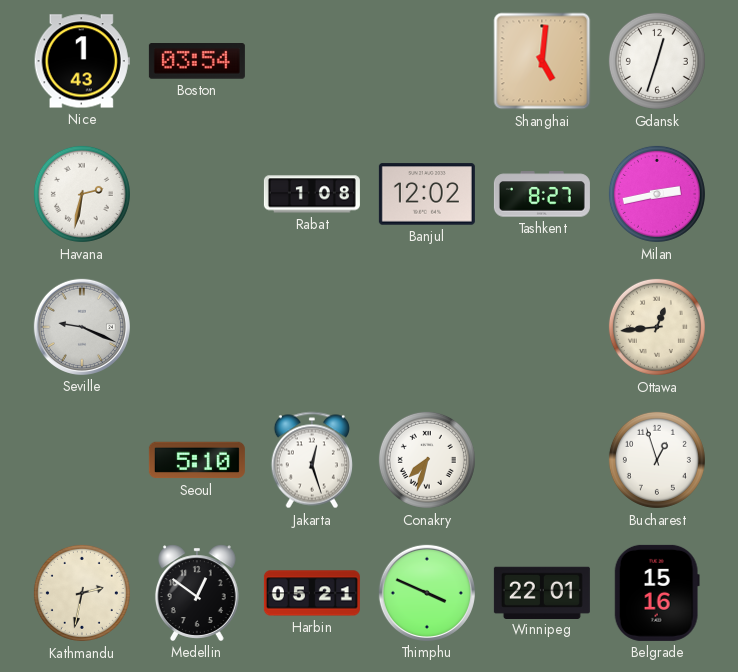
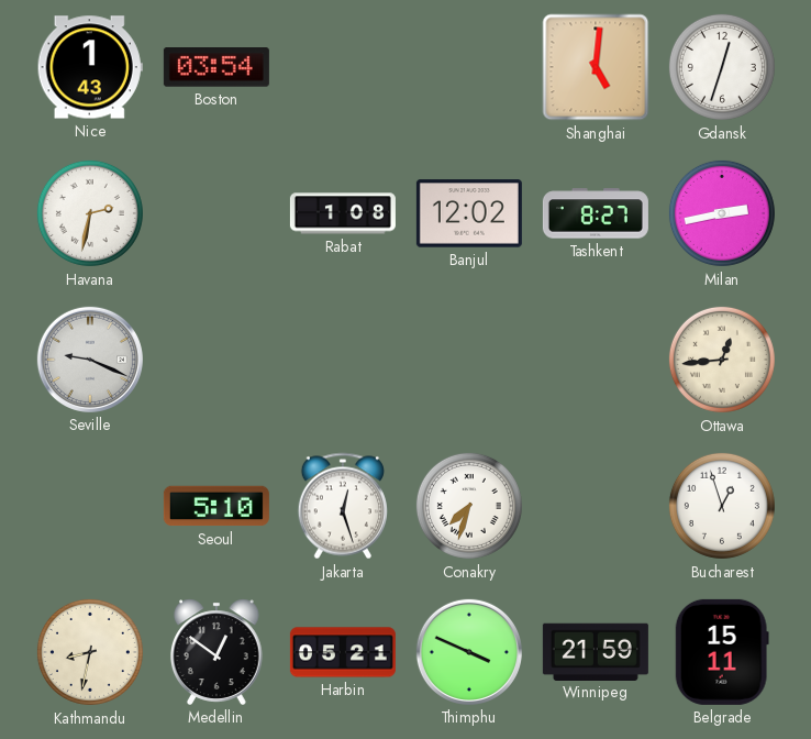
Kathmandu: 2:32 -> 8:32
Winnipeg: 22:01 -> 21:59
Belgrade: 15:16 -> 15:11
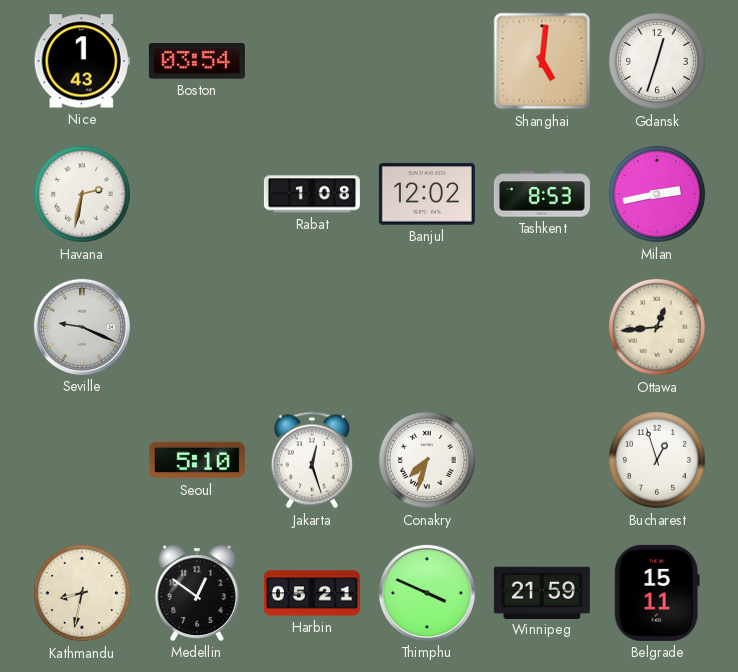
Tashkent: 8:27 -> 8:53
